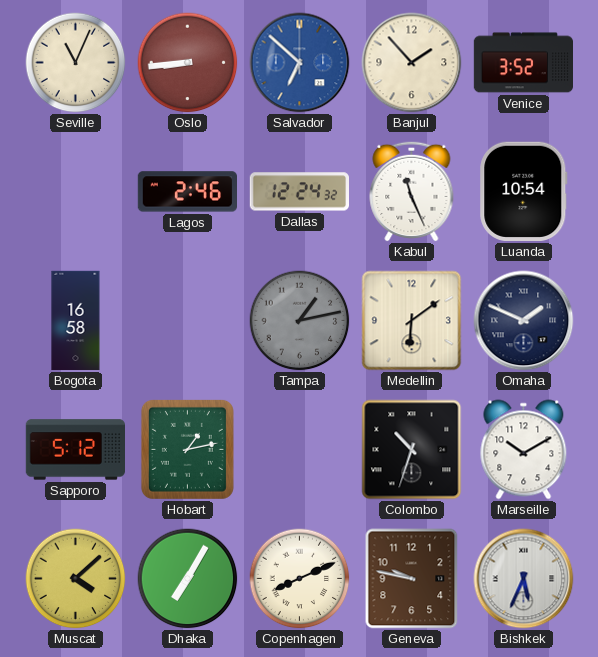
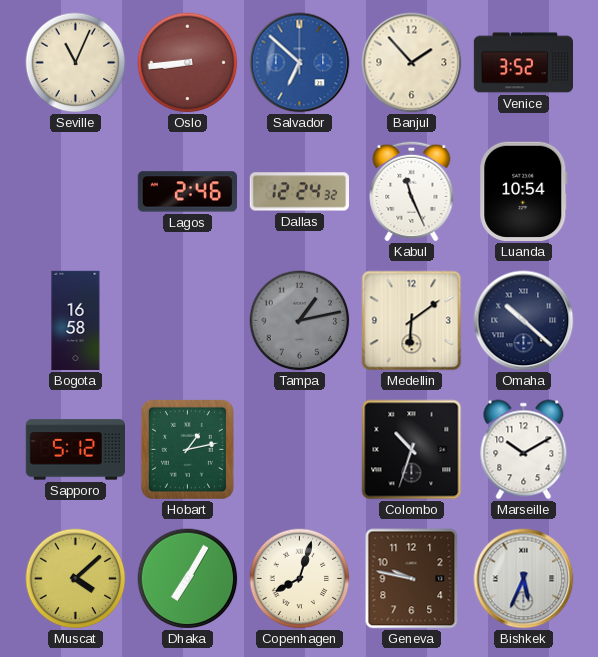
Omaha: 1:49 -> 10:22
Copenhagen: 8:11 -> 8:03
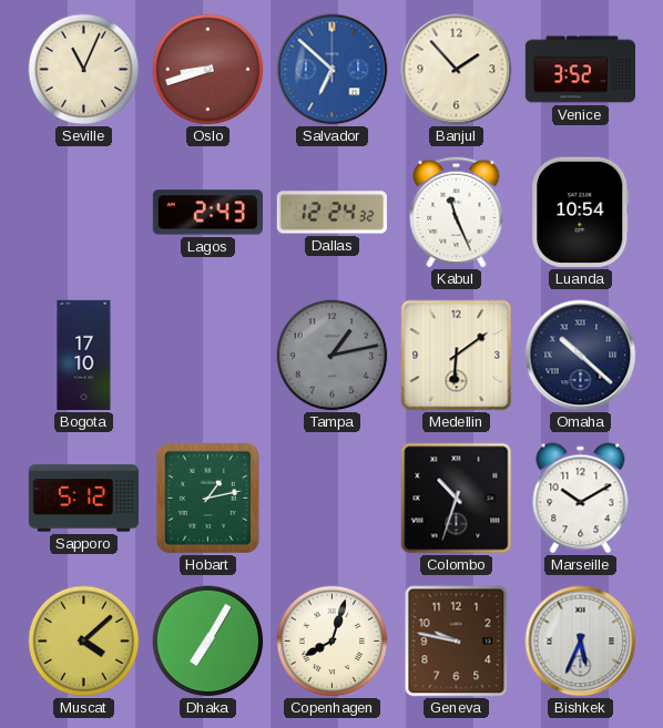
Oslo: 8:44 -> 8:42
Lagos: 2:46 -> 2:43
Bogota: 16:58 -> 17:10
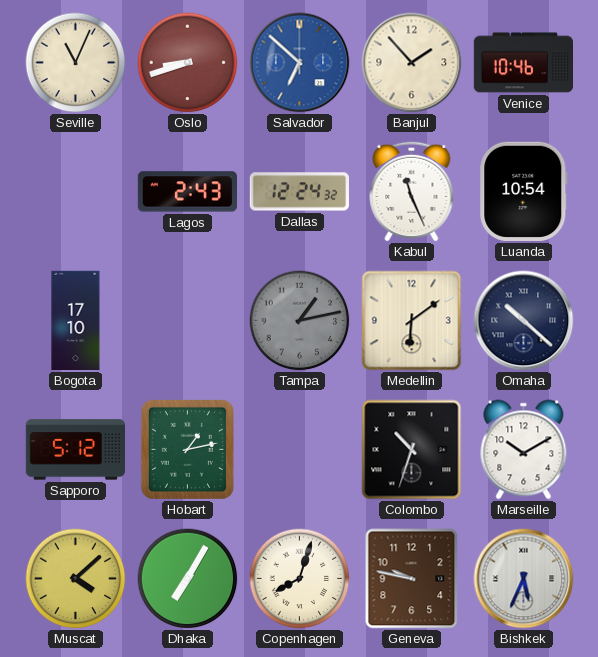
Venice: 3:52 -> 10:46
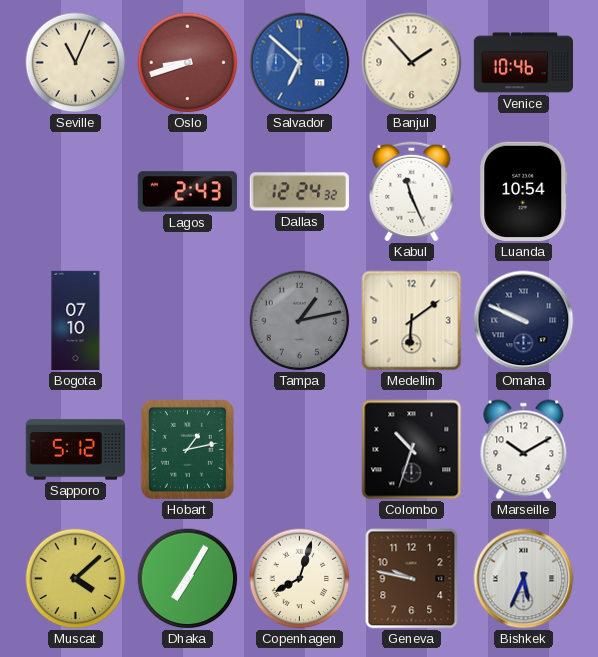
Bogota: 17:10 -> 07:10
Omaha: 10:22 -> 9:49
